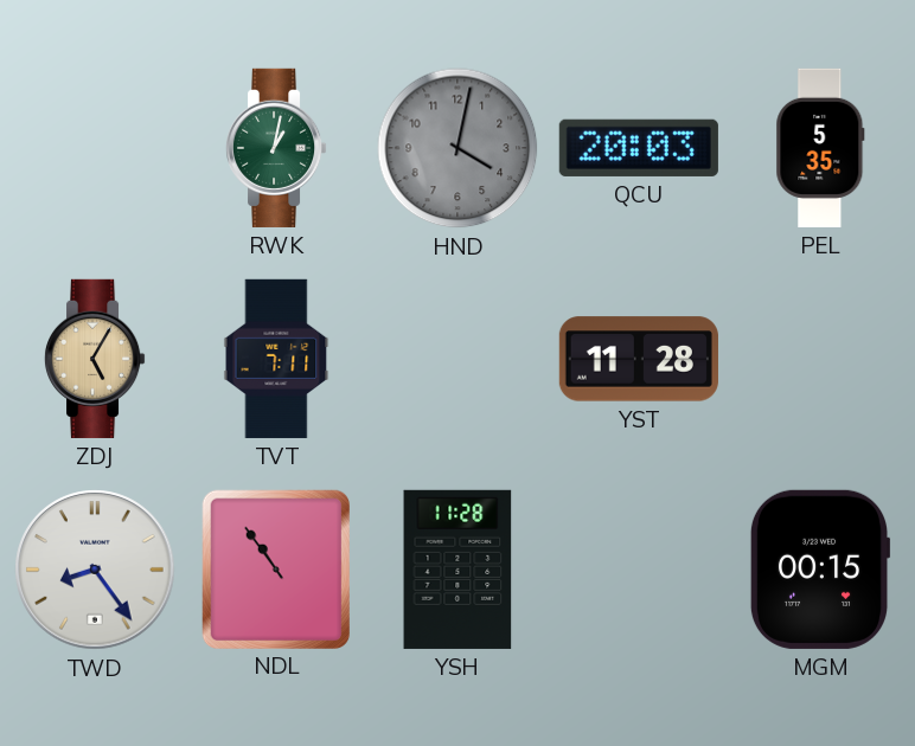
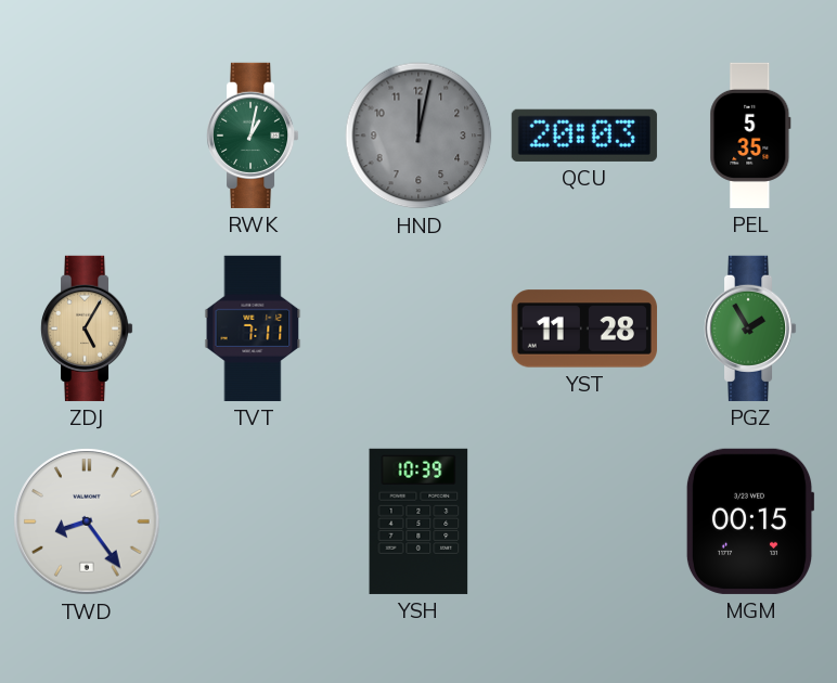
HND: 4:02 -> 12:02
PGZ: none -> 1:55
NDL: 10:54 -> none
YSH: 11:28 -> 10:39
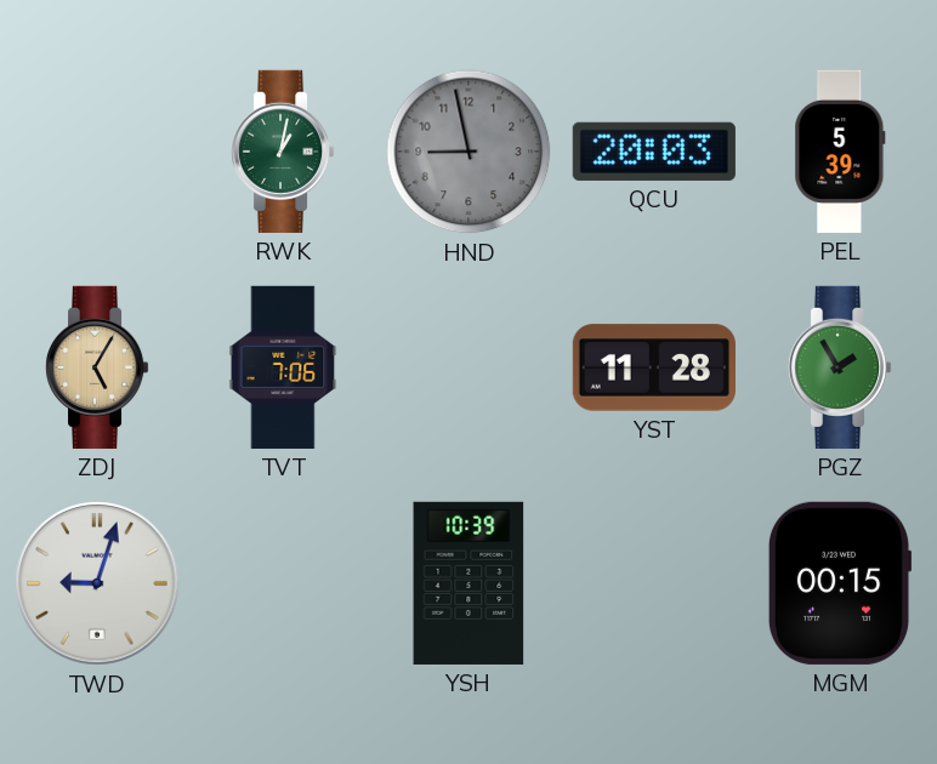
HND: 12:02 -> 8:58
PEL: 5:35 -> 5:39
TVT: 7:11 -> 7:06
TWD: 8:24 -> 9:03
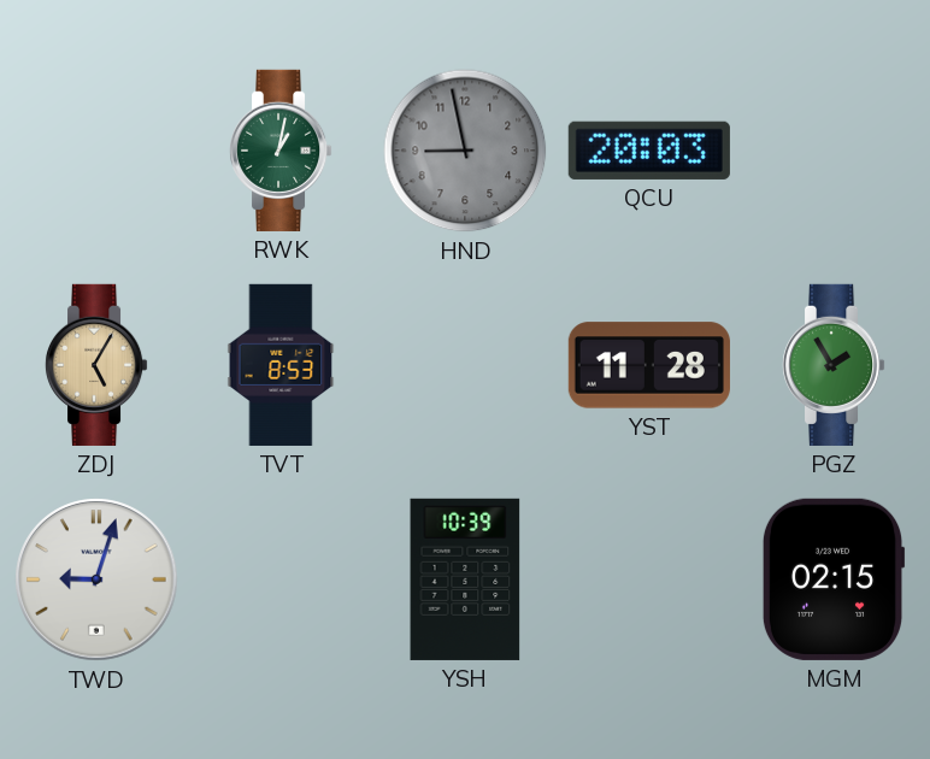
PEL: 5:39 -> none
TVT: 7:06 -> 8:53
MGM: 00:15 -> 02:15
